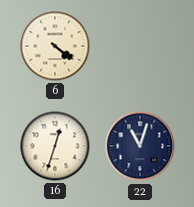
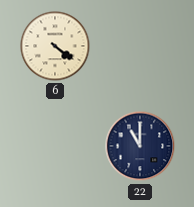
16: 12:33 -> none
22: 11:03 -> 11:00
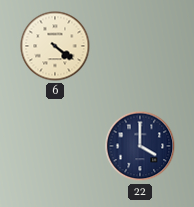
22: 11:00 -> 4:00
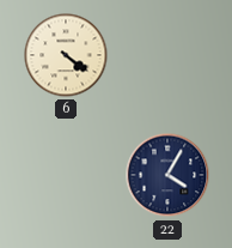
22: 4:00 -> 4:05
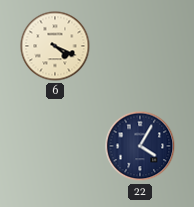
6: 4:21 -> 4:19
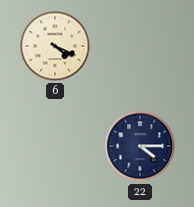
22: 4:05 -> 4:15
